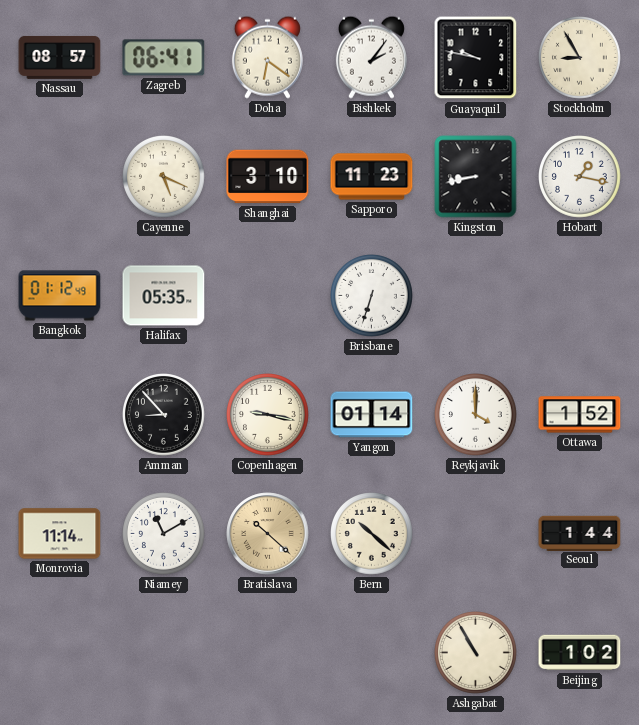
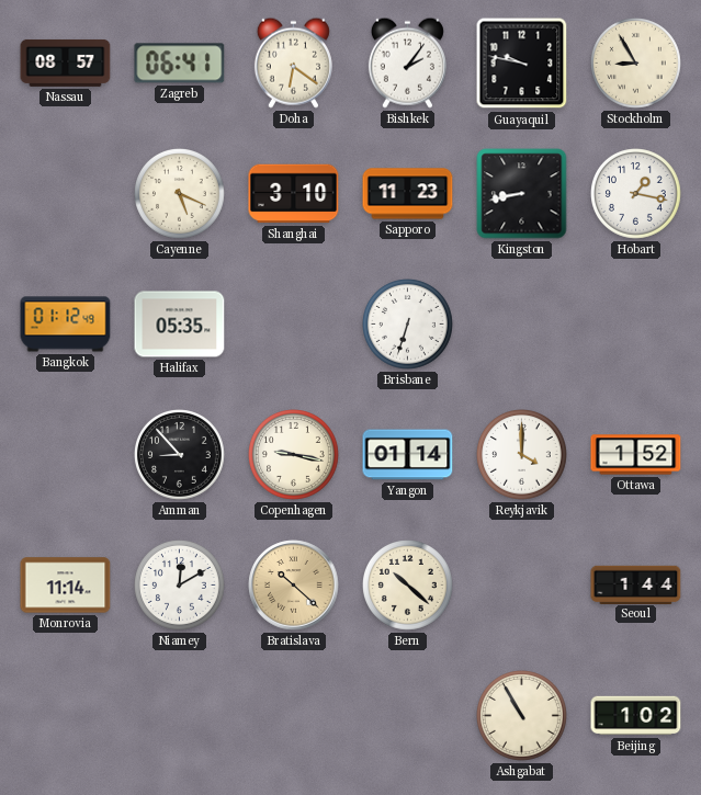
Niamey: 11:10 -> 12:10
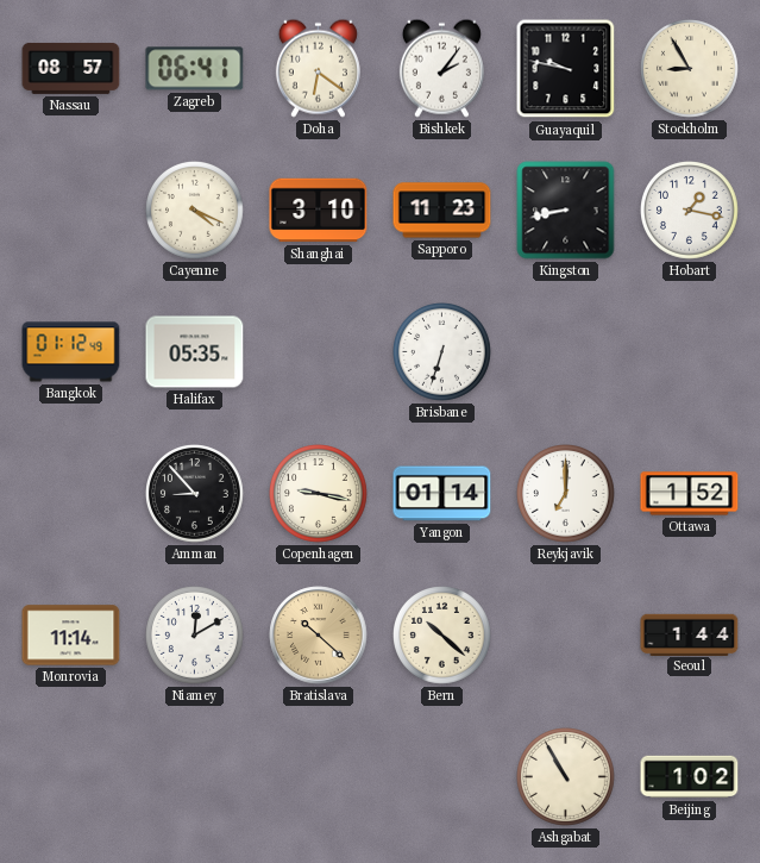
Cayenne: 5:19 -> 4:19
Reykjavik: 4:00 -> 7:00
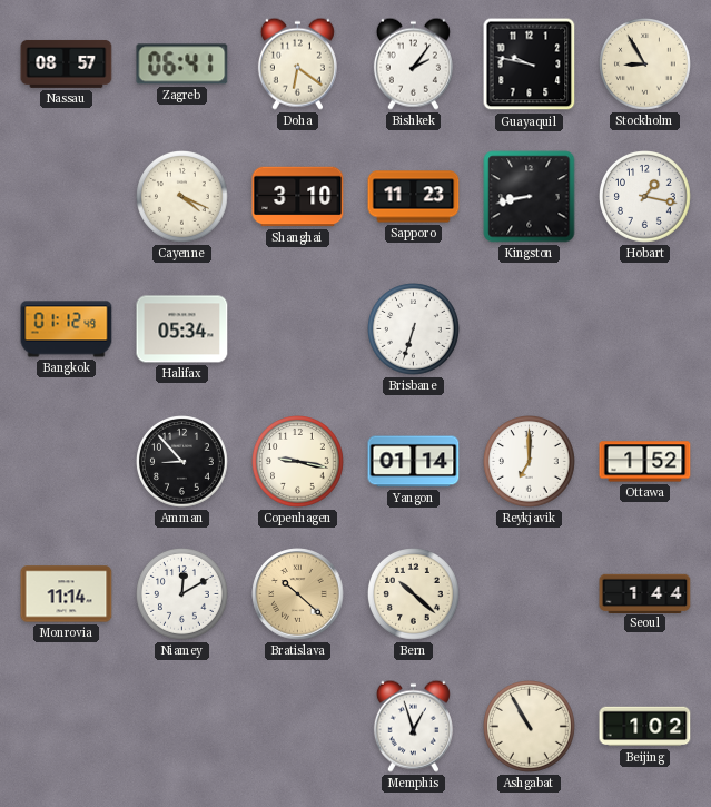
Halifax: 05:35 -> 05:34
Memphis: none -> 12:57
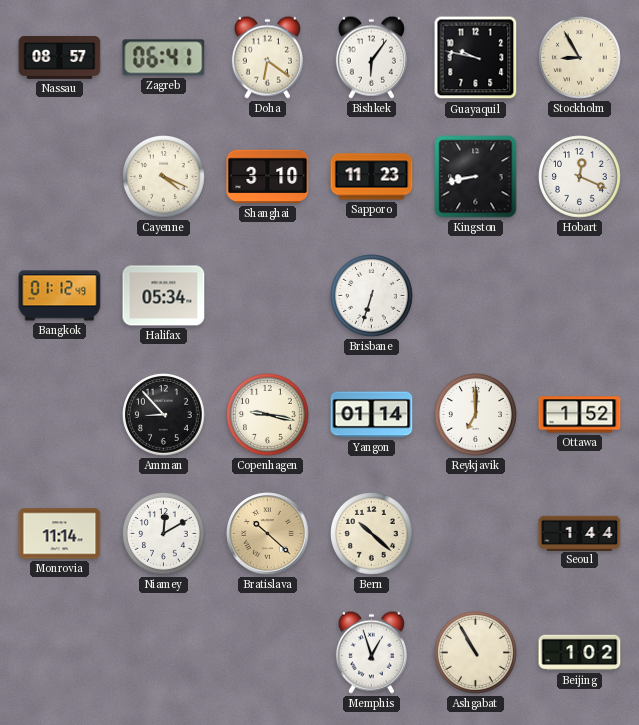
Bishkek: 2:06 -> 6:06
Hobart: 1:17 -> 12:19
